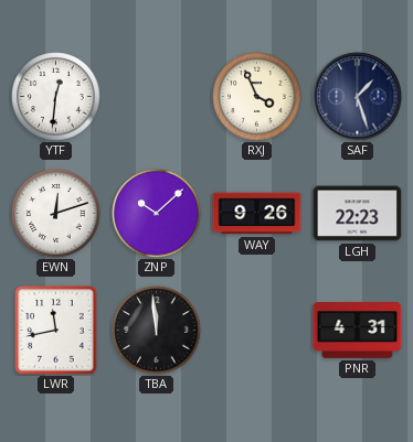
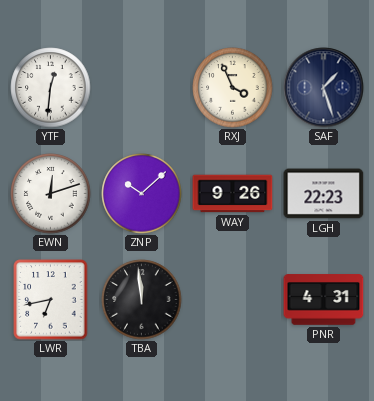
LWR: 11:43 -> 6:43
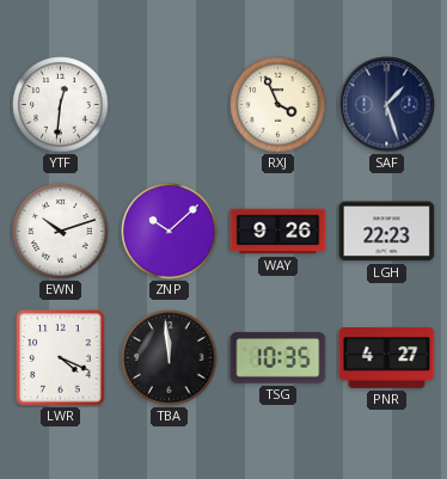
EWN: 12:12 -> 10:12
LWR: 6:43 -> 4:19
TSG: none -> 10:35
PNR: 4:31 -> 4:27
